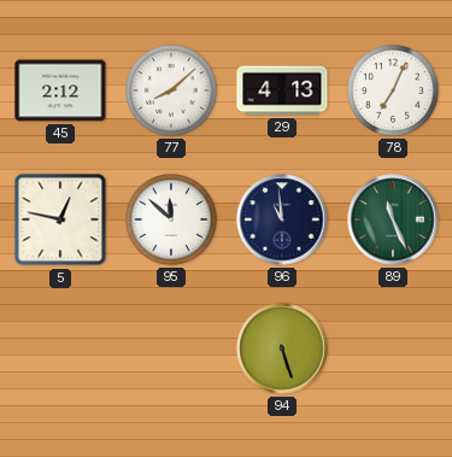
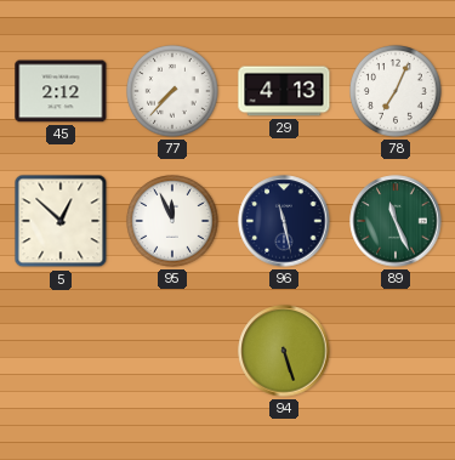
77: 8:08 -> 7:37
5: 12:47 -> 12:52
95: 11:52 -> 11:56
96: 10:59 -> 11:28
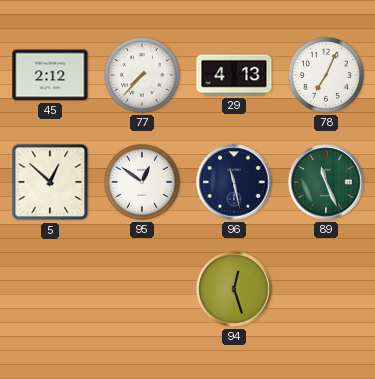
95: 11:56 -> 12:51
94: 5:27 -> 12:27
